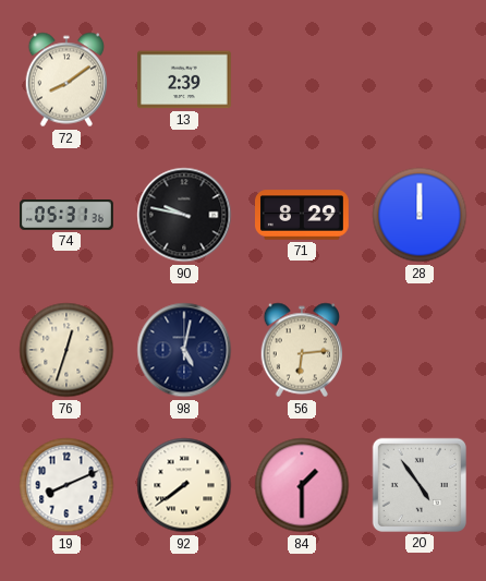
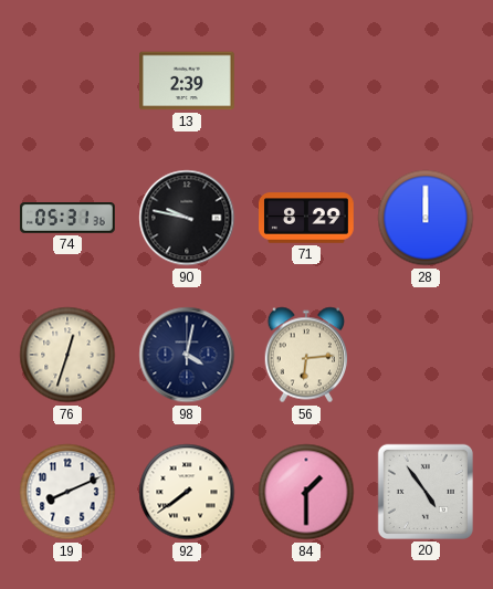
72: 8:09 -> none
98: 5:02 -> 4:02
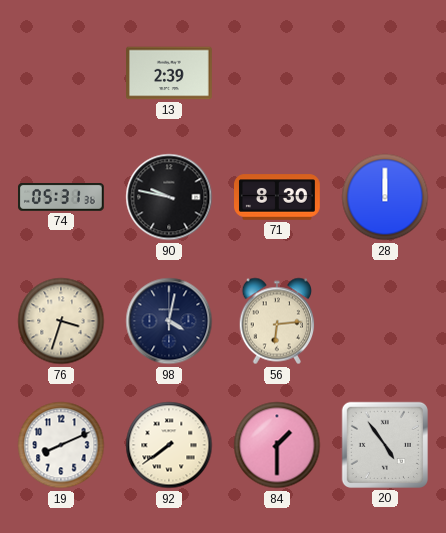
71: 8:29 -> 8:30
76: 12:33 -> 3:33
